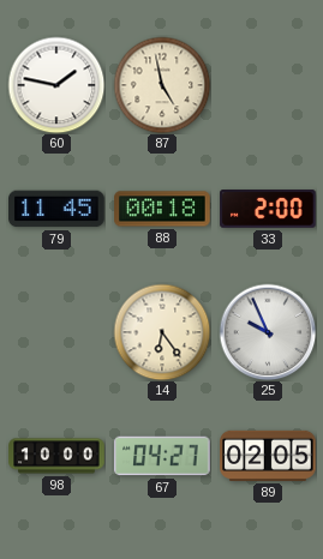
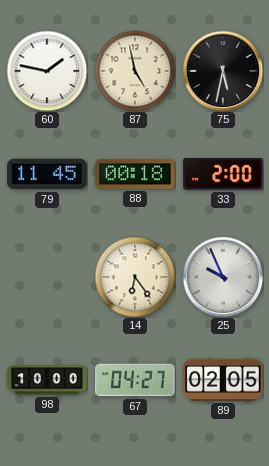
75: none -> 5:32
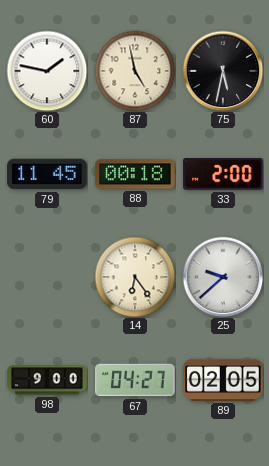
25: 9:56 -> 9:38
98: 10:00 -> 9:00
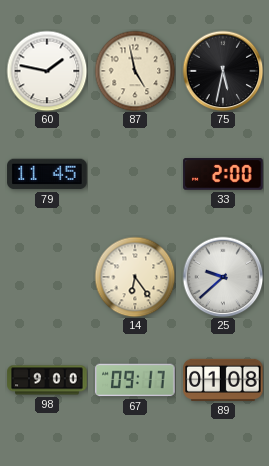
88: 00:18 -> none
67: 04:27 -> 09:17
89: 02:05 -> 01:08
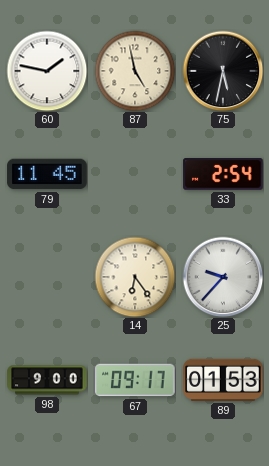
33: 2:00 -> 2:54
25: 9:38 -> 9:37
89: 01:08 -> 01:53
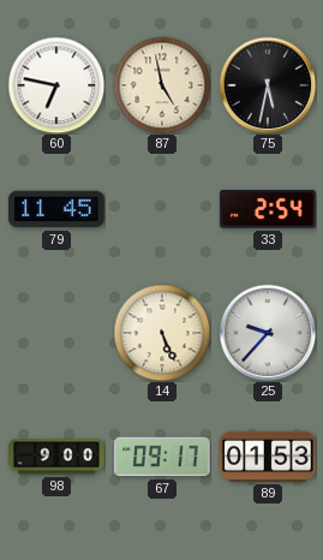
60: 1:47 -> 6:47
14: 6:24 -> 5:26
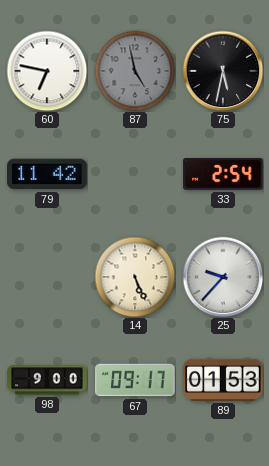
87 dial: cream -> grey
79: 11:45 -> 11:42
